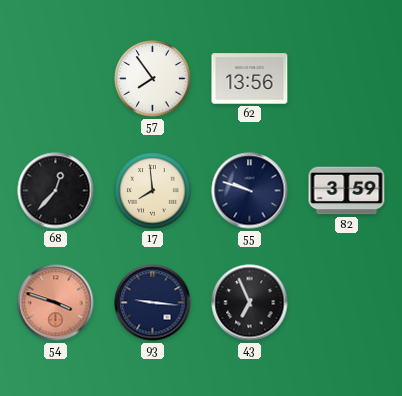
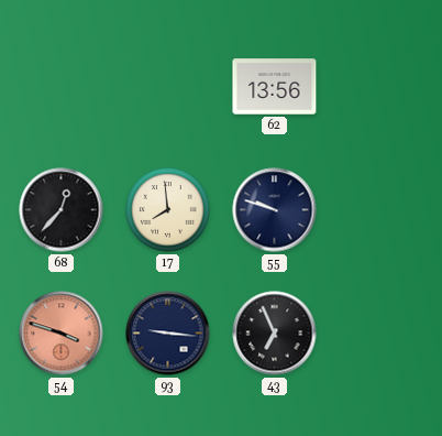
57: 7:54 -> none
82: 3:59 -> none
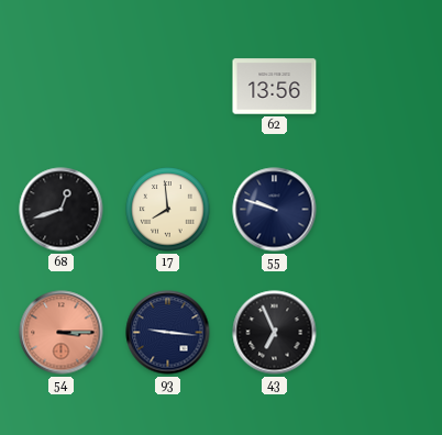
68: 12:37 -> 12:42
54: 3:48 -> 3:15
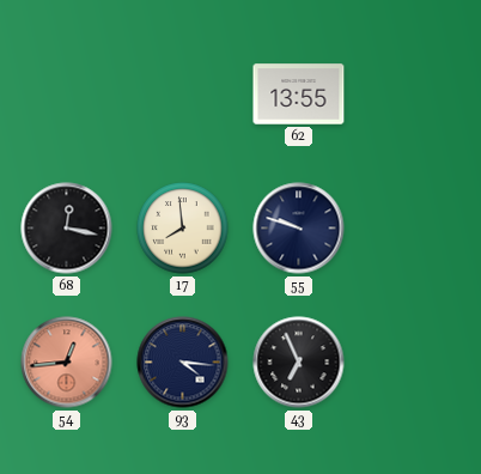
62: 13:56 -> 13:55
68: 12:42 -> 12:17
54: 3:15 -> 12:44
93: 9:16 -> 4:16
